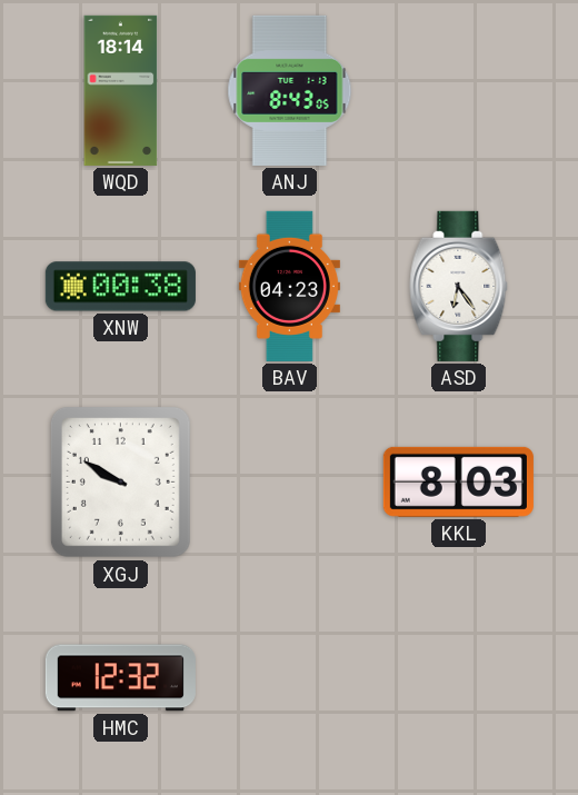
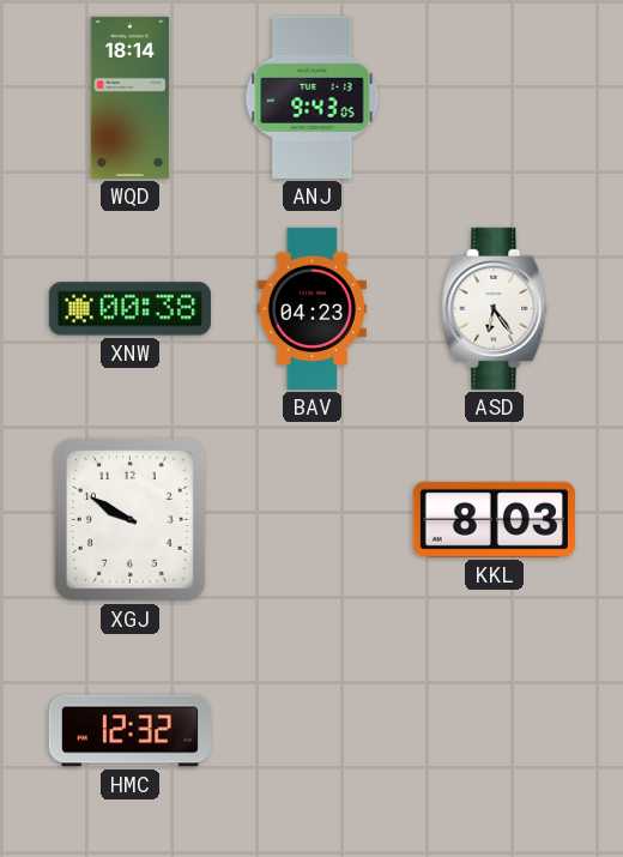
ANJ: 8:43 -> 9:43
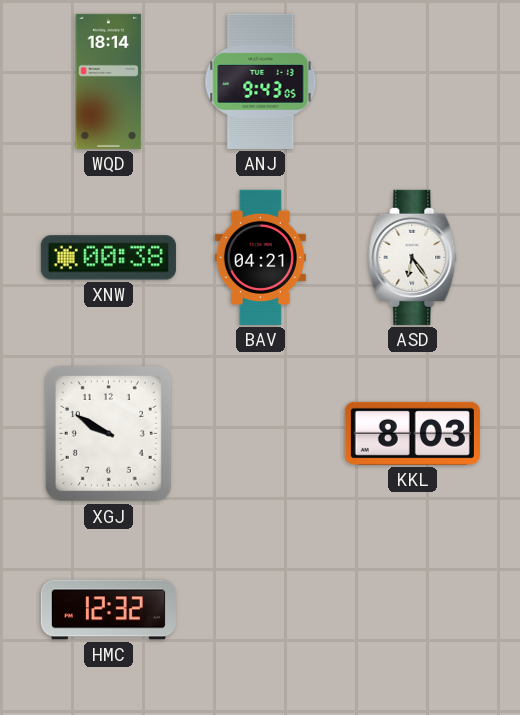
BAV: 04:23 -> 04:21
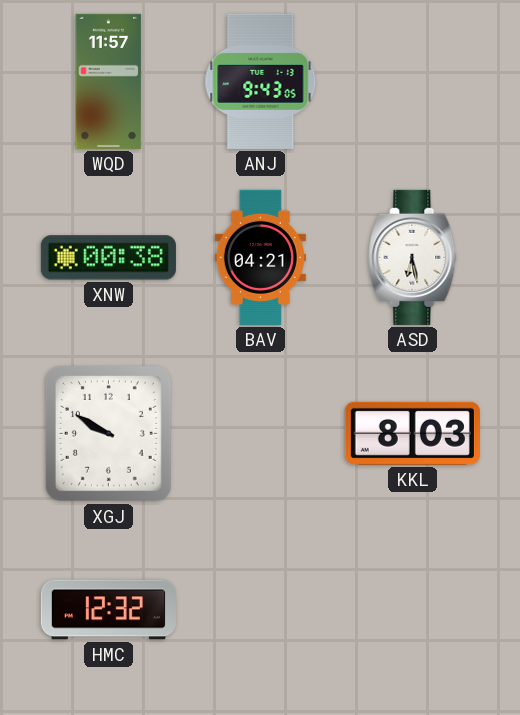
WQD: 18:14 -> 11:57
ASD: 6:24 -> 6:28
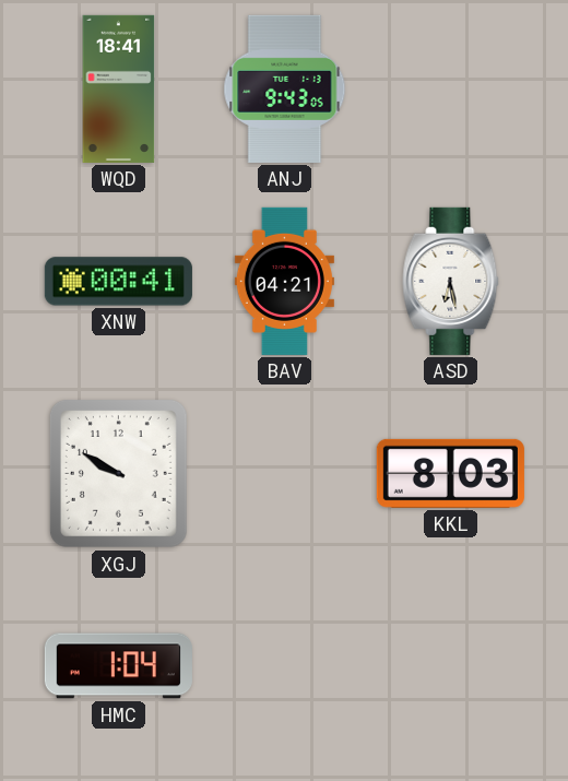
WQD: 11:57 -> 18:41
XNW: 00:38 -> 00:41
HMC: 12:32 -> 1:04
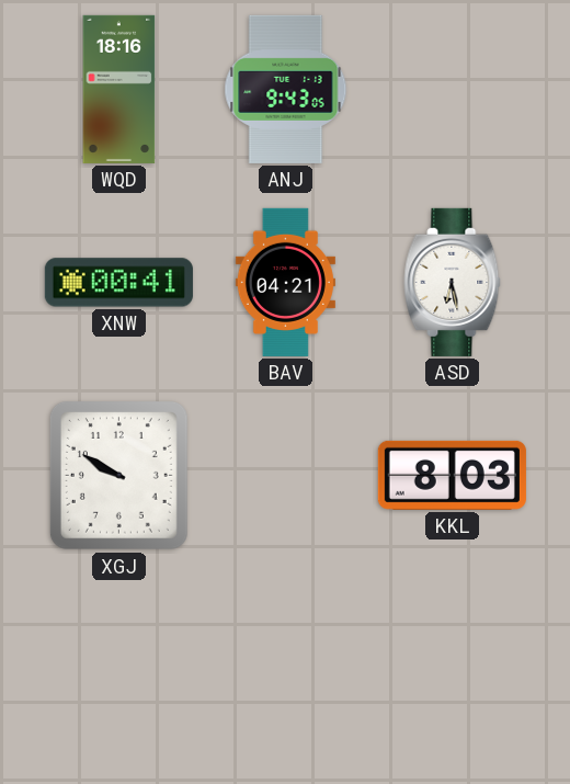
WQD: 18:41 -> 18:16
HMC: 1:04 -> none
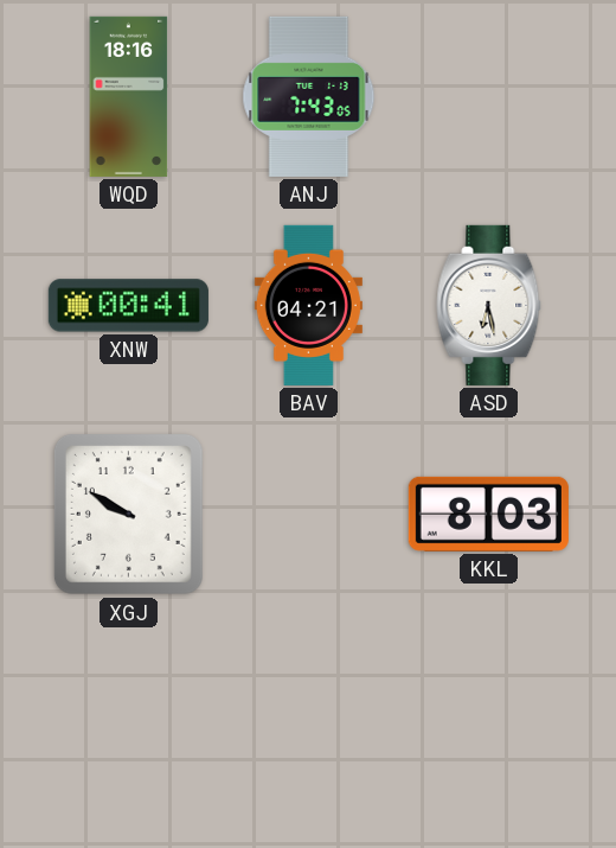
ANJ: 9:43 -> 7:43
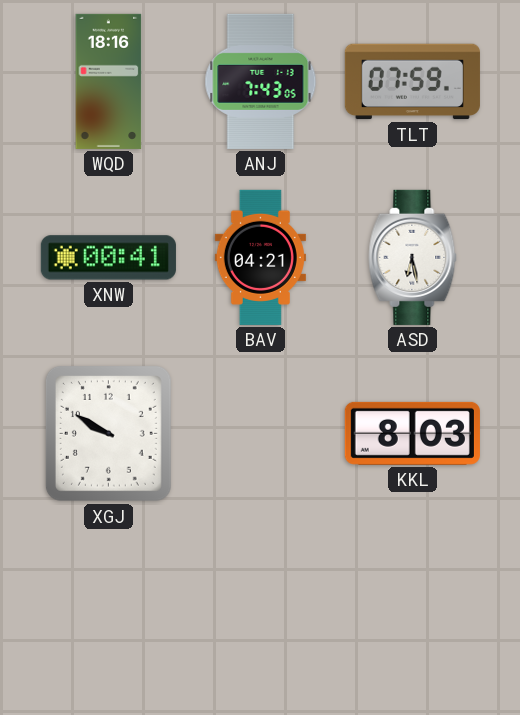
TLT: none -> 07:59
